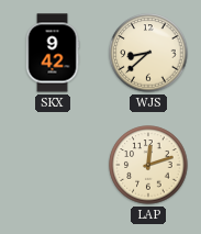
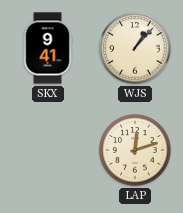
SKX: 9:42 -> 9:41
WJS: 8:38 -> 1:07
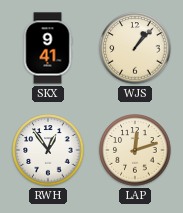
RWH: none -> 12:54
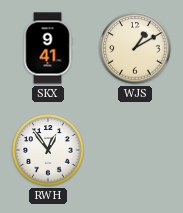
WJS: 1:07 -> 1:10
LAP: 12:12 -> none
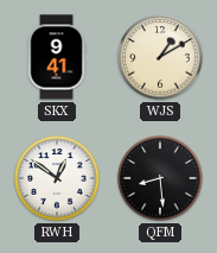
RWH: 12:54 -> 12:51
QFM: none -> 8:29
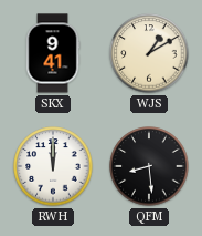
RWH: 12:51 -> 12:00
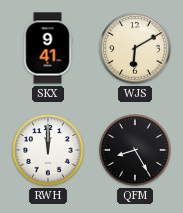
WJS: 1:10 -> 6:10
QFM: 8:29 -> 8:25
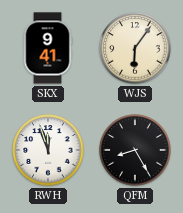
WJS: 6:10 -> 6:06
RWH: 12:00 -> 11:57
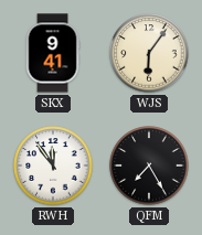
RWH: 11:57 -> 11:54
QFM: 8:25 -> 7:25
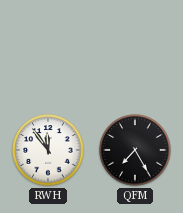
SKX: 9:41 -> none
WJS: 6:06 -> none
